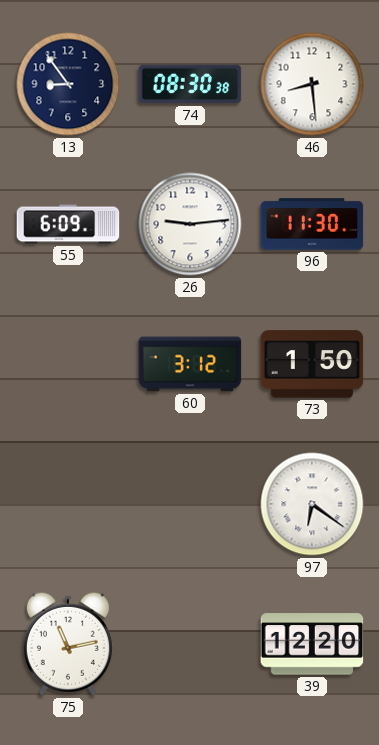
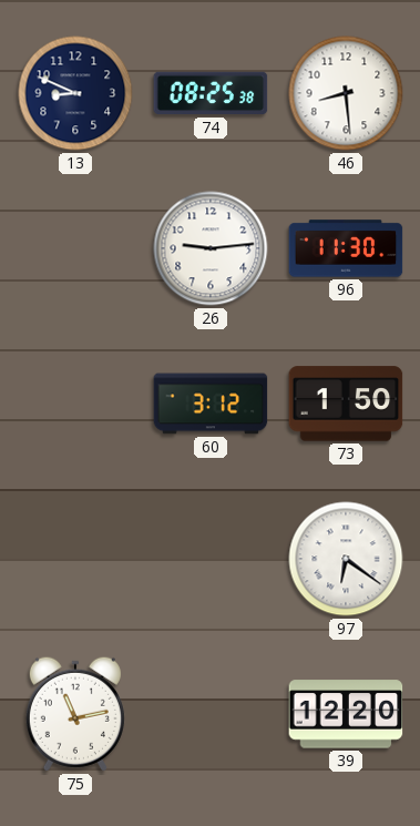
13: 8:54 -> 8:49
74: 08:30 -> 08:25
55: 6:09 -> none
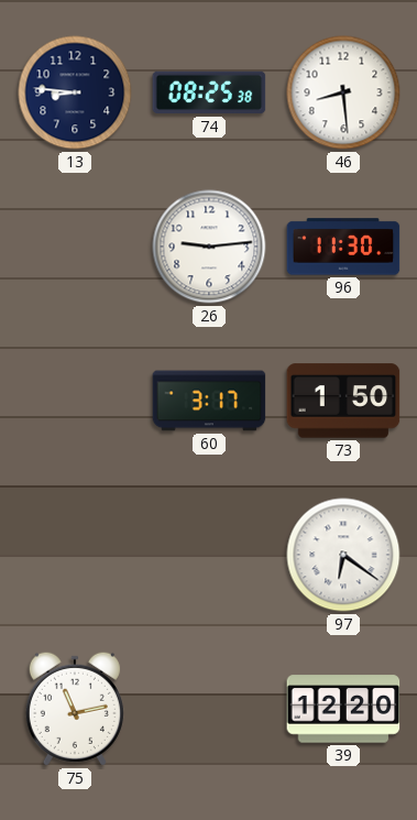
13: 8:49 -> 8:46
60: 3:12 -> 3:17
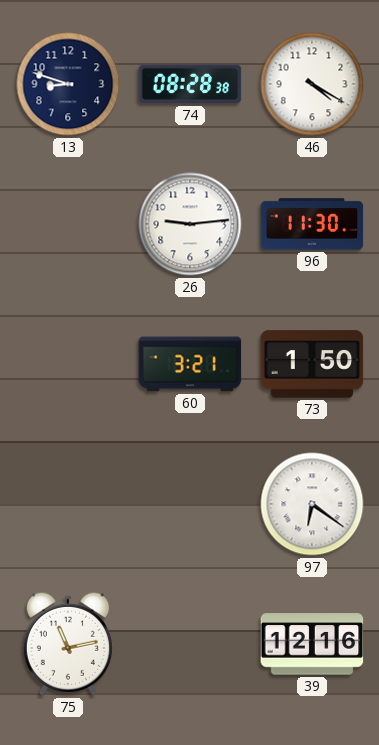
13: 8:46 -> 8:48
74: 08:25 -> 08:28
46: 8:29 -> 4:20
60: 3:17 -> 3:21
39: 12:20 -> 12:16
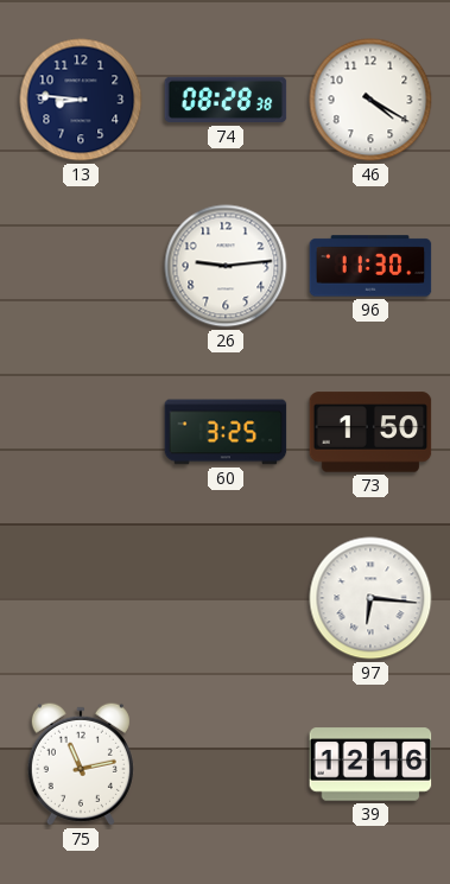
13: 8:48 -> 8:46
60: 3:21 -> 3:25
97: 6:21 -> 6:16
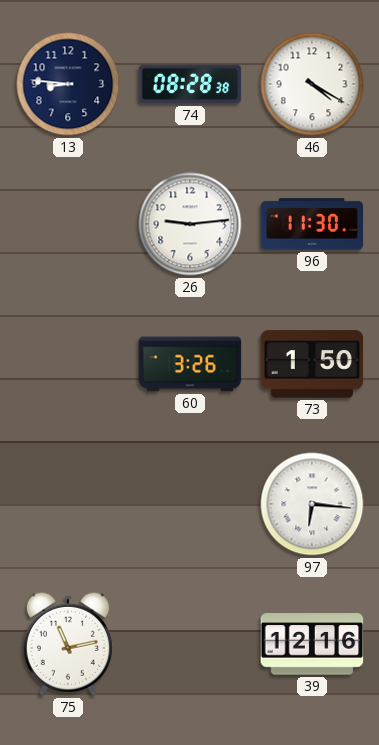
60: 3:25 -> 3:26
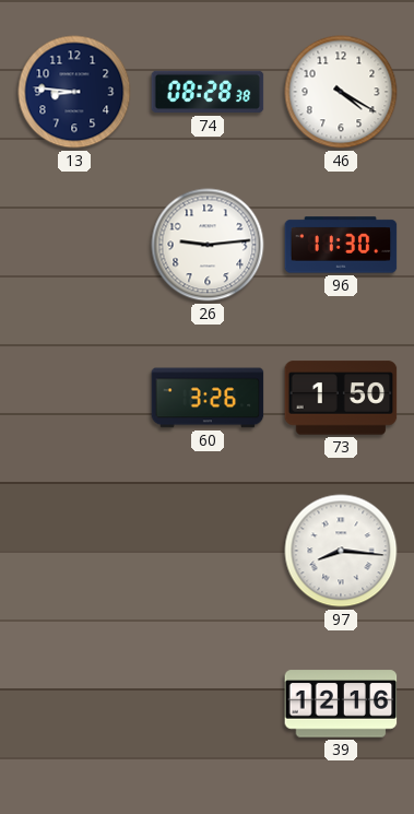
97: 6:16 -> 8:16
75: 11:13 -> none
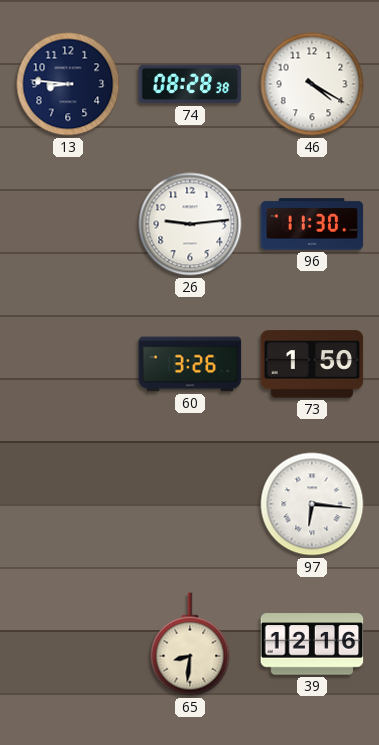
97: 8:16 -> 6:16
65: none -> 8:31
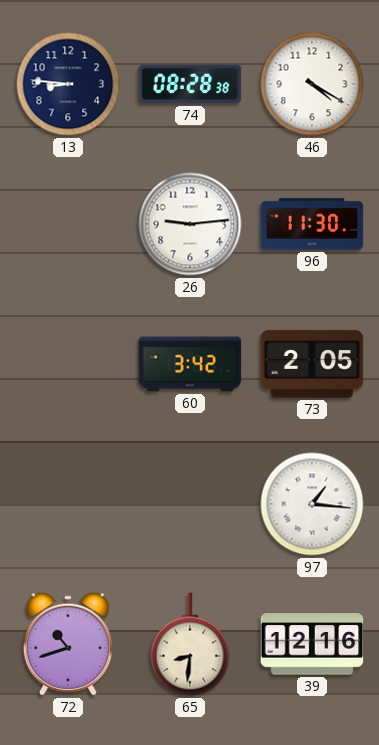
60: 3:26 -> 3:42
73: 1:50 -> 2:05
97: 6:16 -> 1:16
72: none -> 10:42
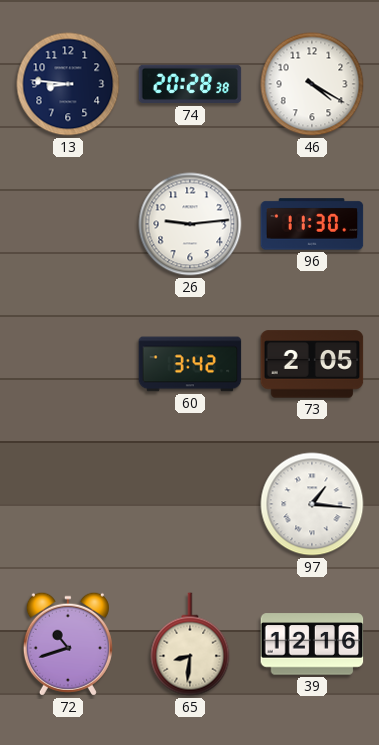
74: 08:28 -> 20:28
